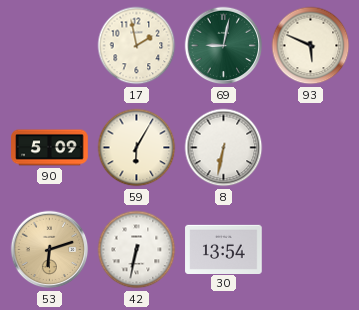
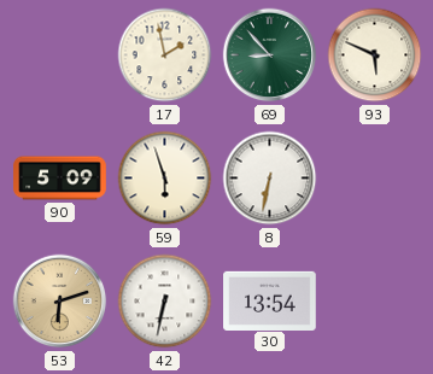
69: 9:02 -> 8:53
59: 6:05 -> 5:57
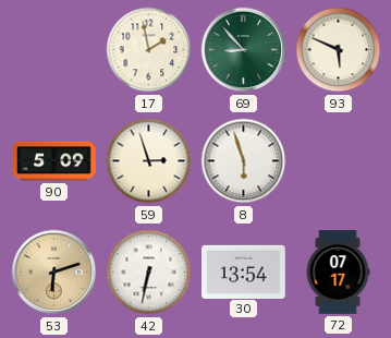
59: 5:57 -> 2:57
8: 6:32 -> 5:57
72: none -> 07:17
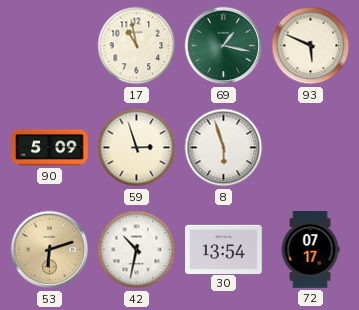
17: 1:58 -> 10:58
69: 8:53 -> 1:17
42: 6:32 -> 10:32
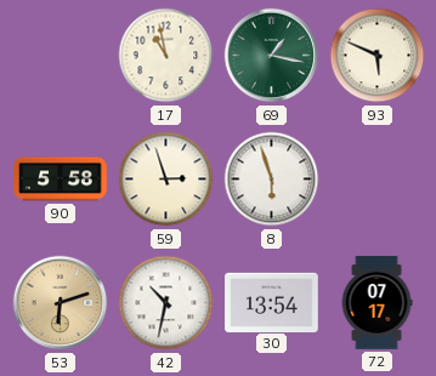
90: 5:09 -> 5:58
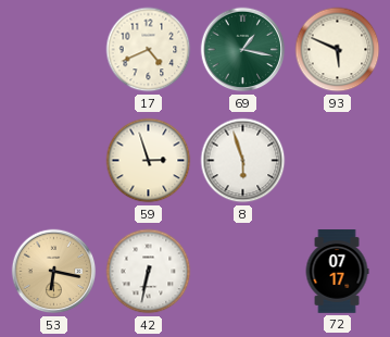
17: 10:58 -> 4:41
90: 5:58 -> none
53: 6:12 -> 6:17
42: 10:32 -> 6:32
30: 13:54 -> none
